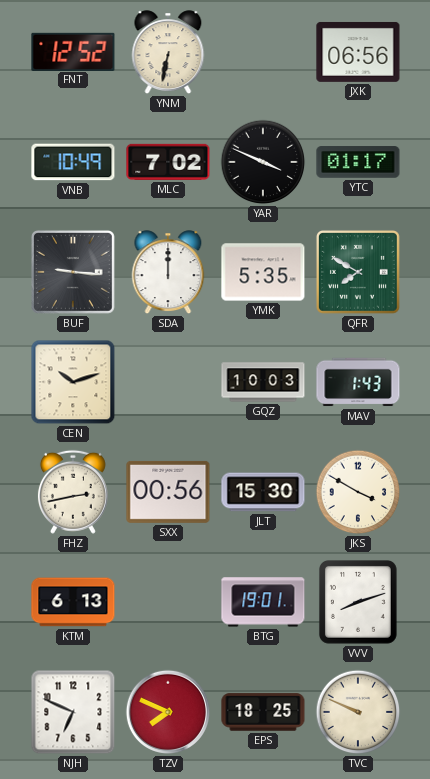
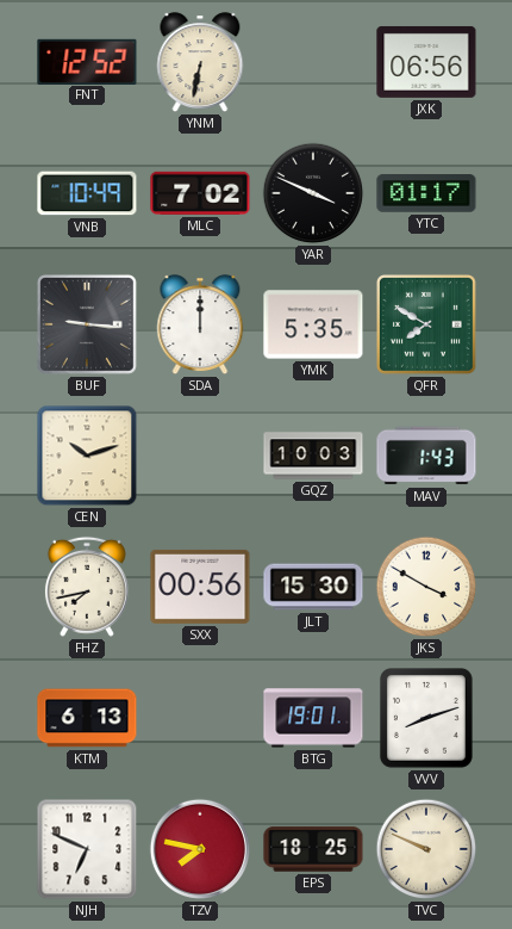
FHZ: 2:43 -> 7:43
TZV: 7:49 -> 7:47
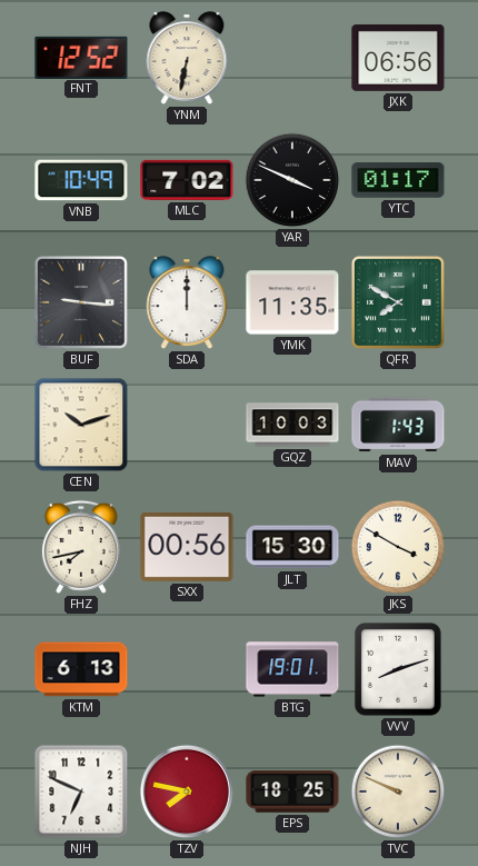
YMK: 5:35 -> 11:35
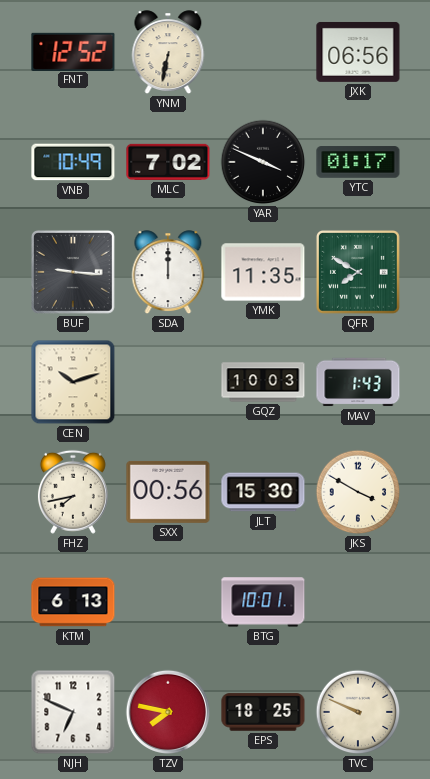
BTG: 19:01 -> 10:01
VVV: 8:12 -> none
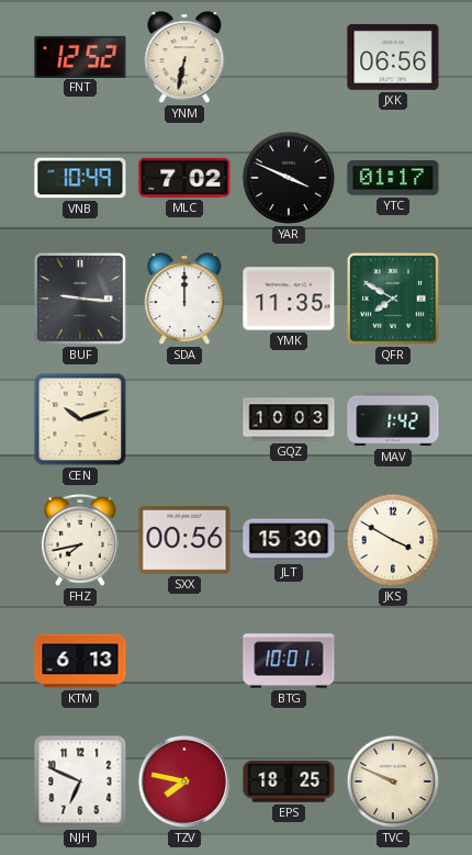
MAV: 1:43 -> 1:42
